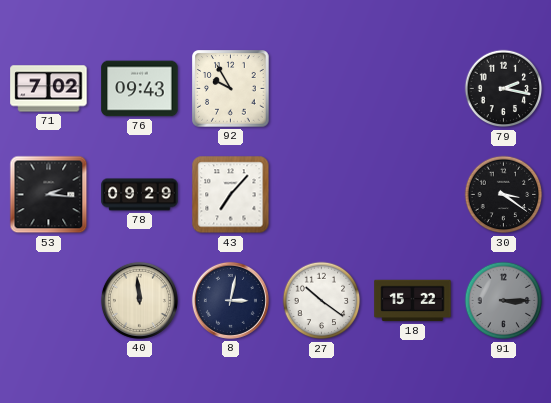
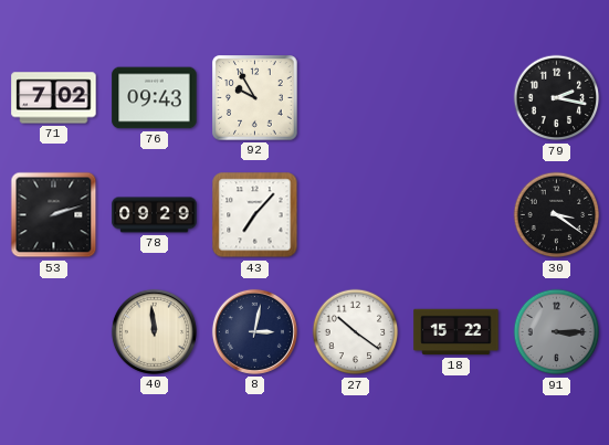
53: 2:16 -> 2:12
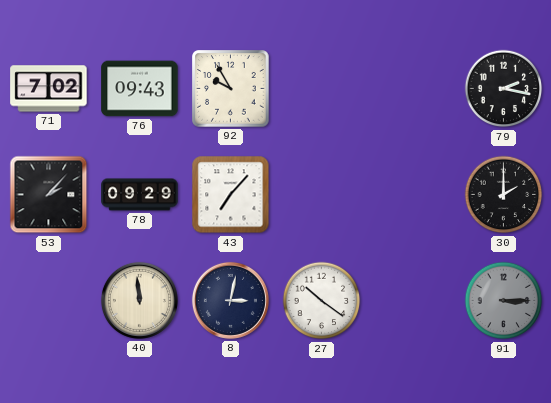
53: 2:12 -> 2:07
30: 3:21 -> 2:00
18: 15:22 -> none
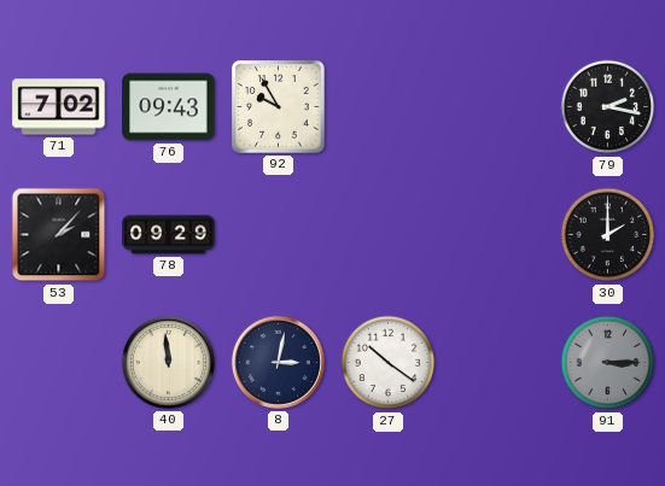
43: 7:07 -> none
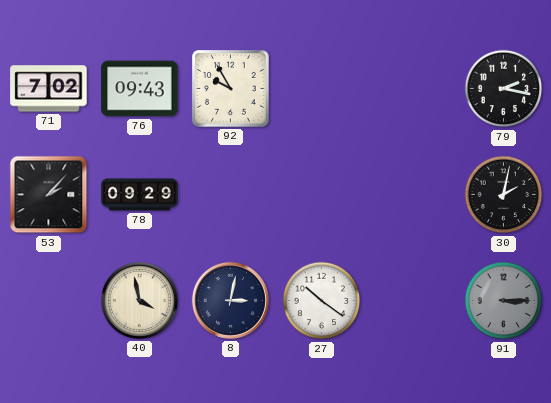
30: 2:00 -> 2:02
40: 11:59 -> 3:58
